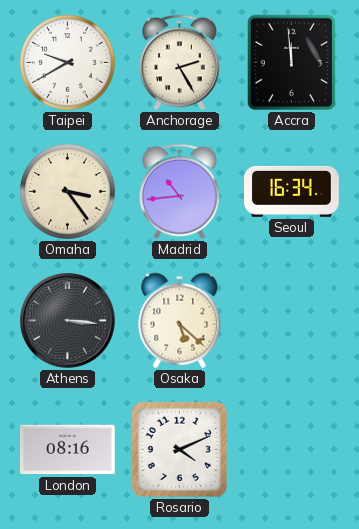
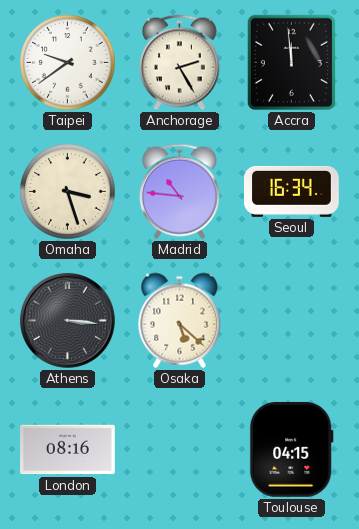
Taipei: 9:40 -> 9:39
Omaha: 3:24 -> 3:27
Madrid: 10:44 -> 10:46
Rosario: 4:11 -> none
Toulouse: none -> 04:15
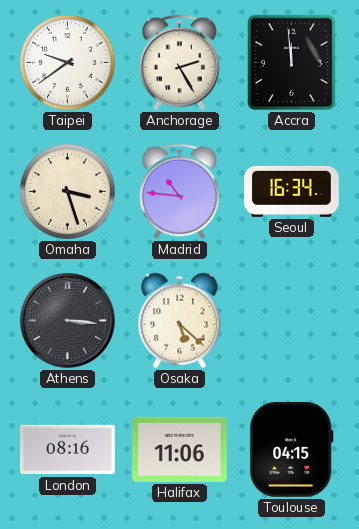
Halifax: none -> 11:06
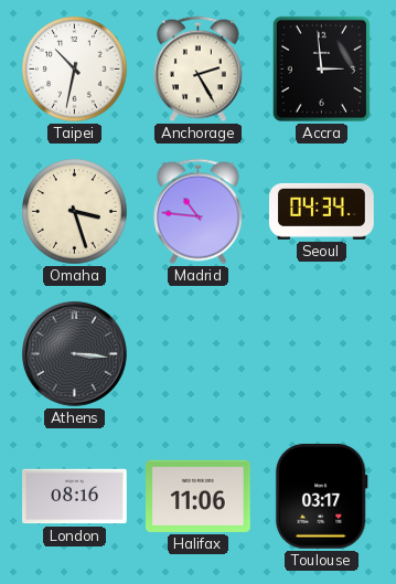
Taipei: 9:39 -> 10:32
Accra: 11:59 -> 2:59
Seoul: 16:34 -> 04:34
Osaka: 5:22 -> none
Toulouse: 04:15 -> 03:17
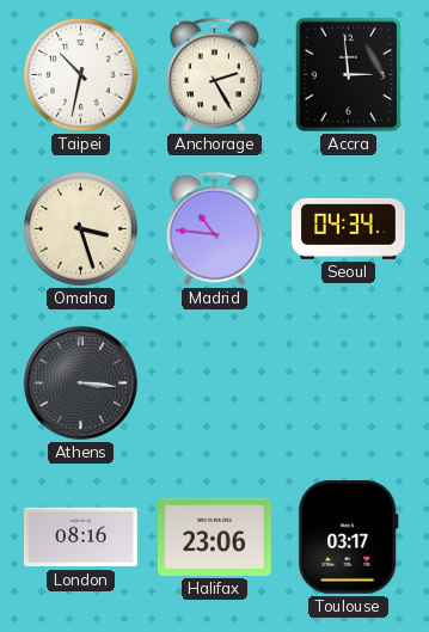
Halifax: 11:06 -> 23:06
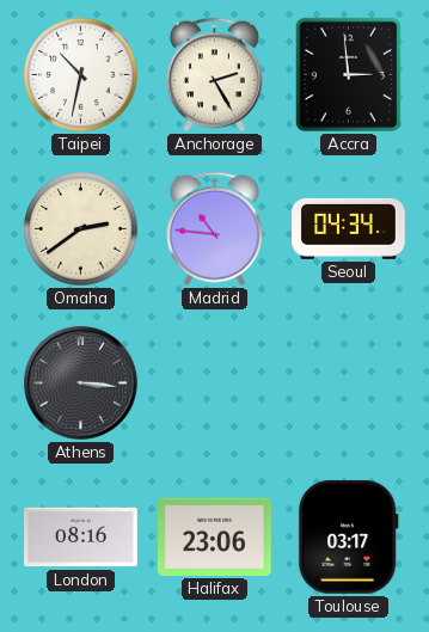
Omaha: 3:27 -> 2:39
